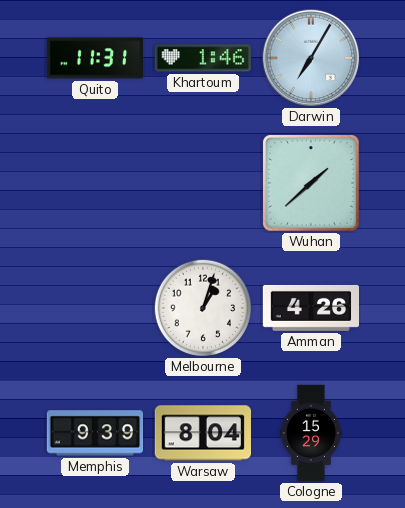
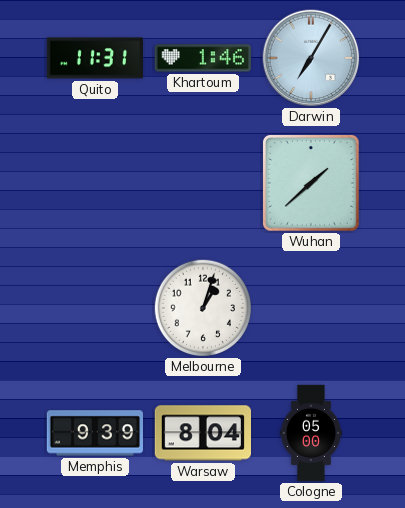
Amman: 4:26 -> none
Cologne: 15:29 -> 05:00
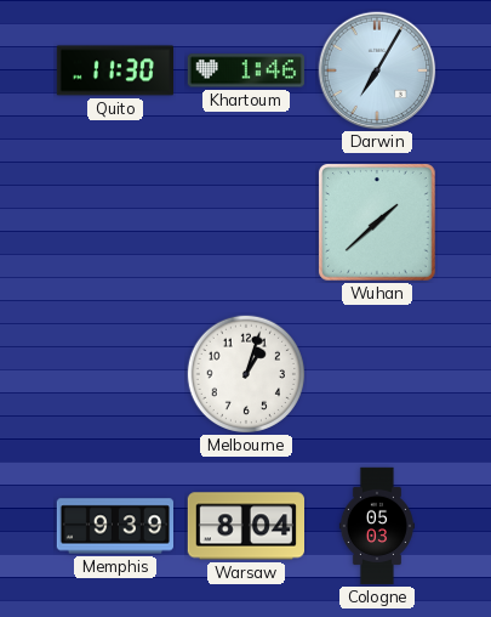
Quito: 11:31 -> 11:30
Cologne: 05:00 -> 05:03
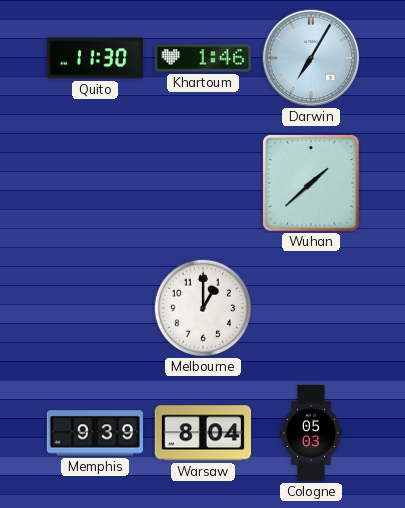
Melbourne: 1:03 -> 1:00
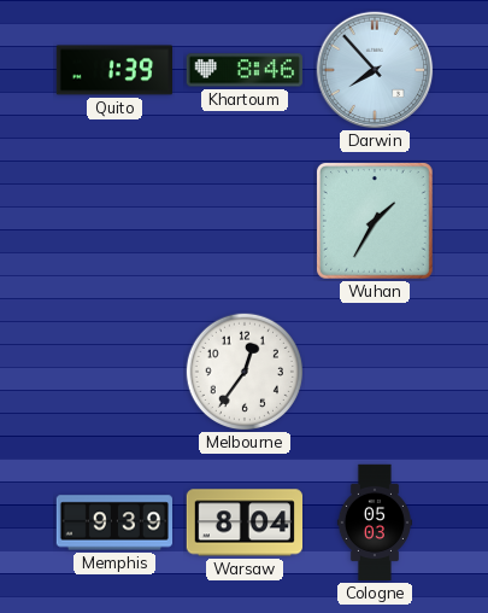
Quito: 11:30 -> 1:39
Khartoum: 1:46 -> 8:46
Darwin: 7:05 -> 7:53
Wuhan: 1:38 -> 1:35
Melbourne: 1:00 -> 12:36
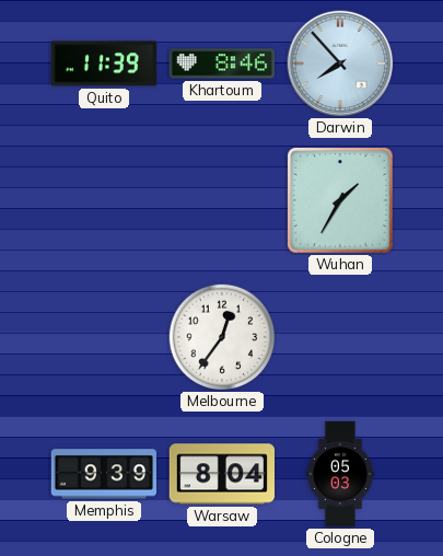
Quito: 1:39 -> 11:39
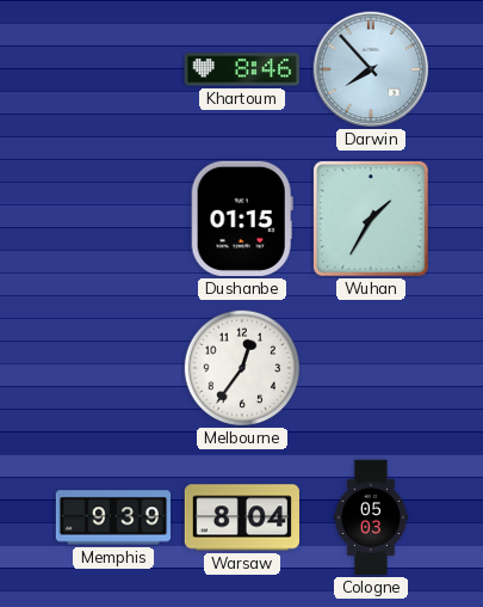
Quito: 11:39 -> none
Dushanbe: none -> 01:15
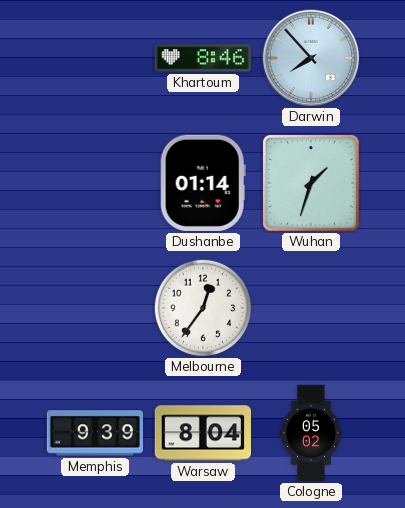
Dushanbe: 01:15 -> 01:14
Wuhan: 1:35 -> 1:33
Cologne: 05:03 -> 05:02
